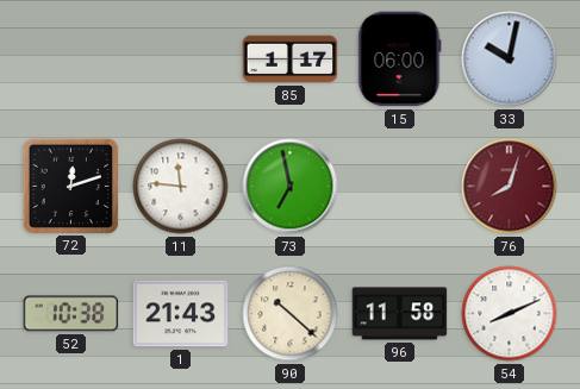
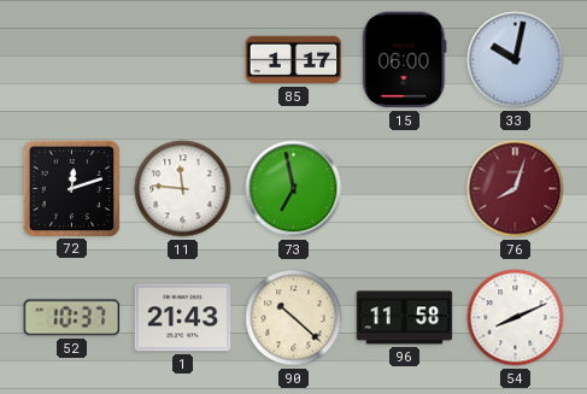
52: 10:38 -> 10:37
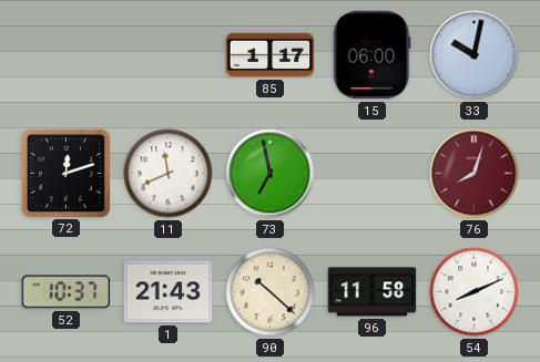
11: 11:46 -> 11:41
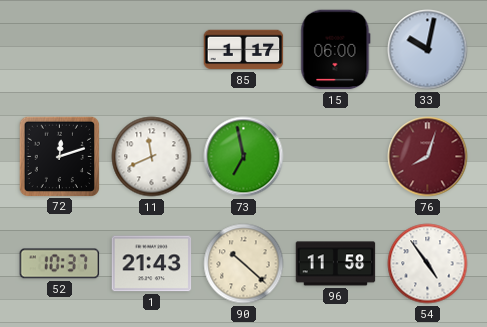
54: 8:11 -> 4:54
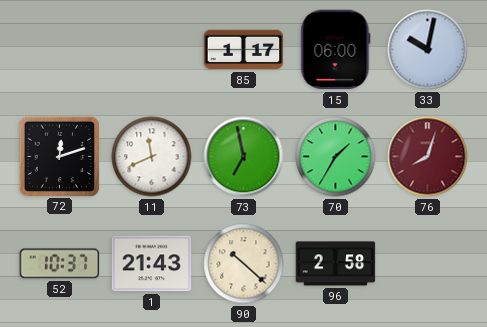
70: none -> 1:35
96: 11:58 -> 2:58
54: 4:54 -> none
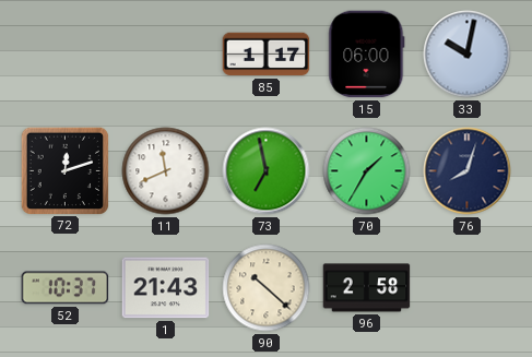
76 dial: burgundy -> navy
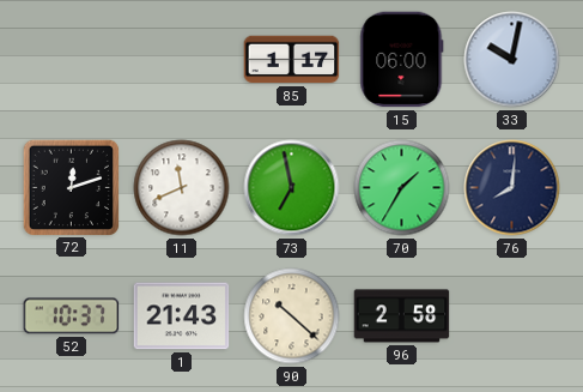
76: 8:03 -> 8:01
